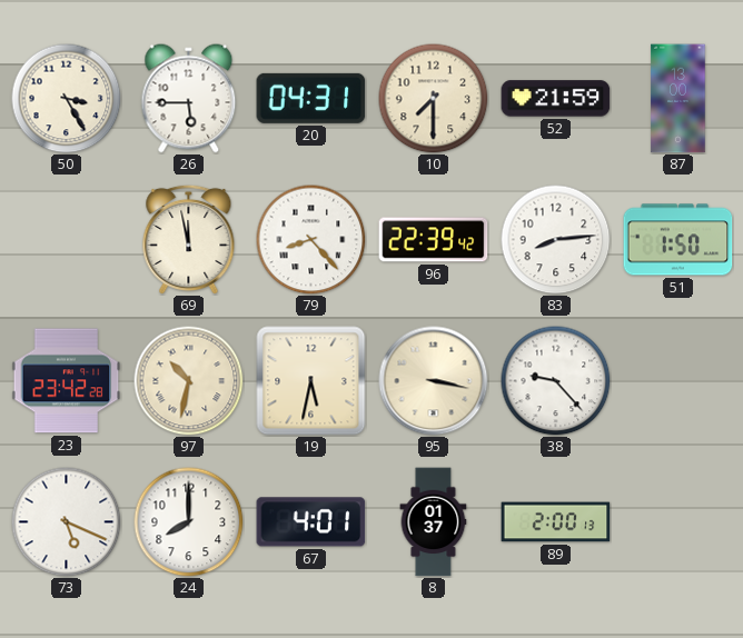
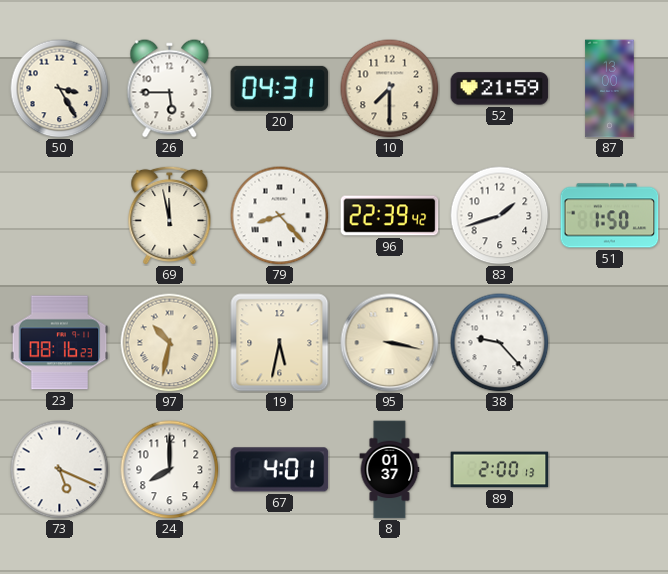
83: 8:14 -> 1:42
23: 23:42 -> 08:16
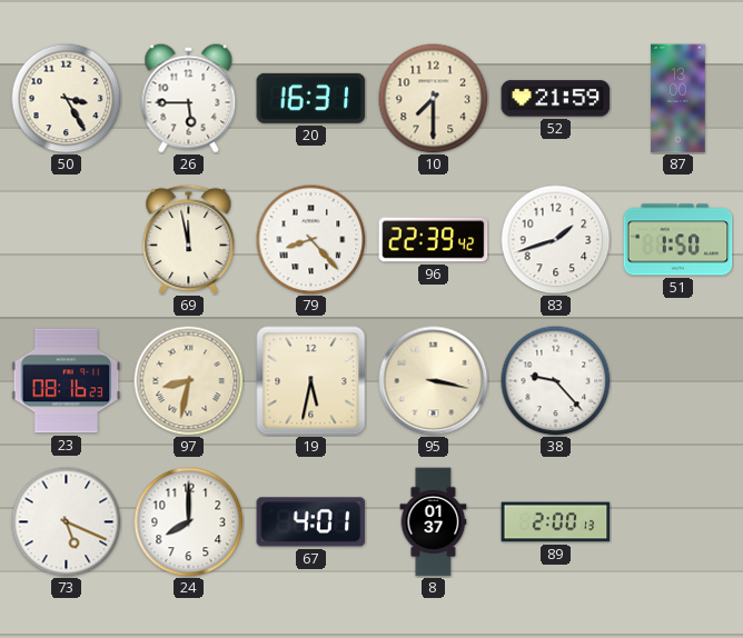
20: 04:31 -> 16:31
97: 10:32 -> 8:32
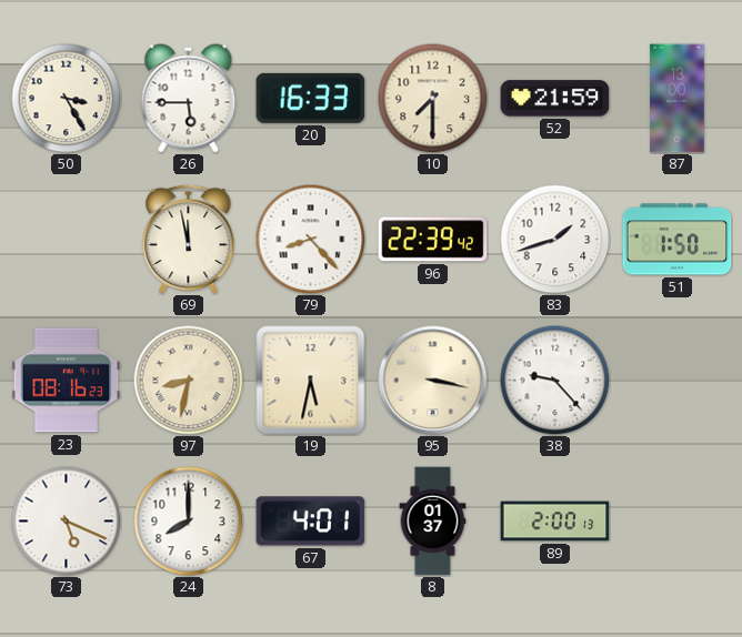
20: 16:31 -> 16:33
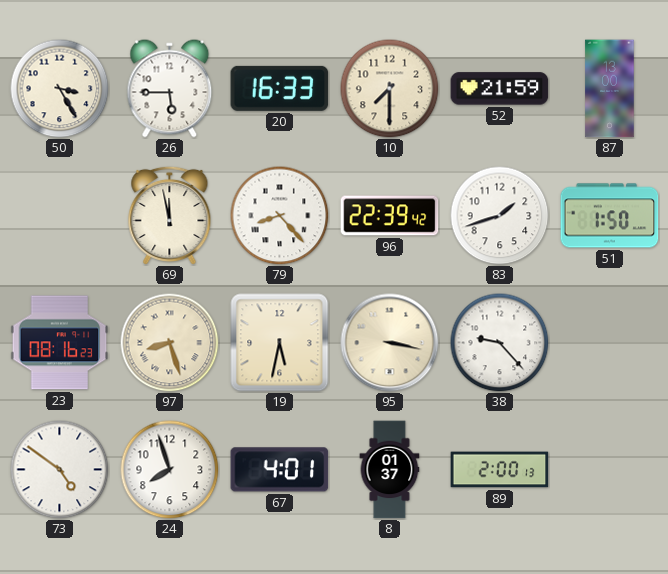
97: 8:32 -> 8:27
73: 5:19 -> 4:51
24: 8:00 -> 7:57
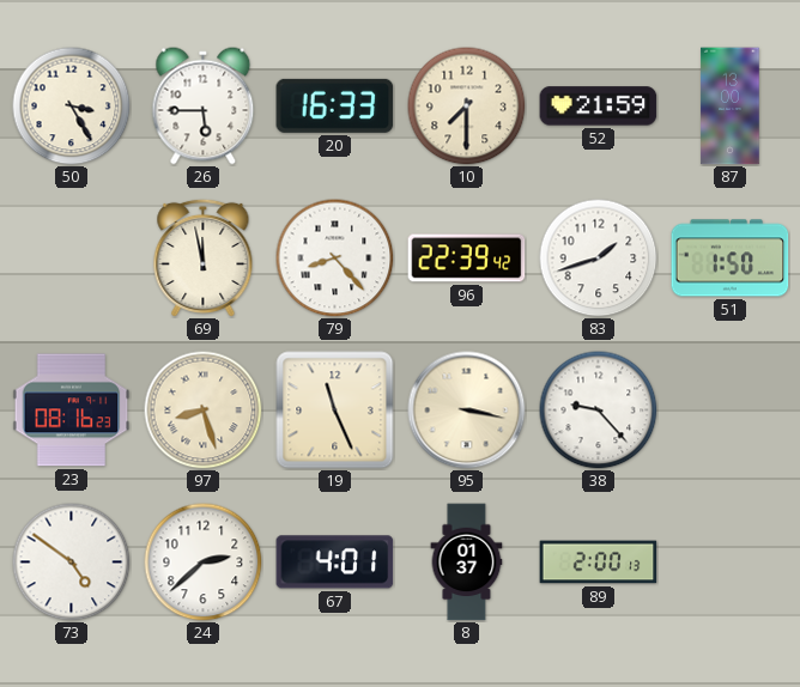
19: 5:32 -> 11:26
24: 7:57 -> 2:38
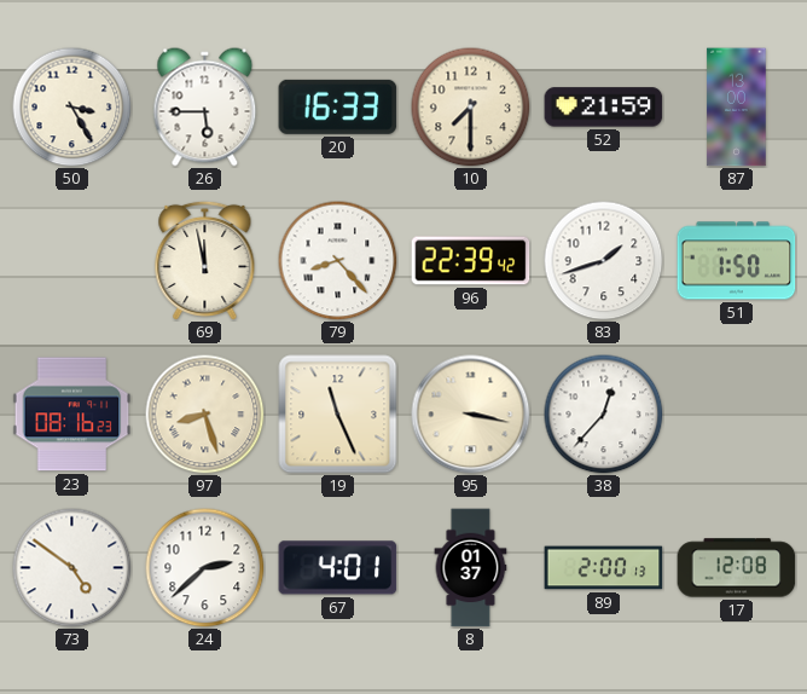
38: 9:23 -> 12:37
17: none -> 12:08
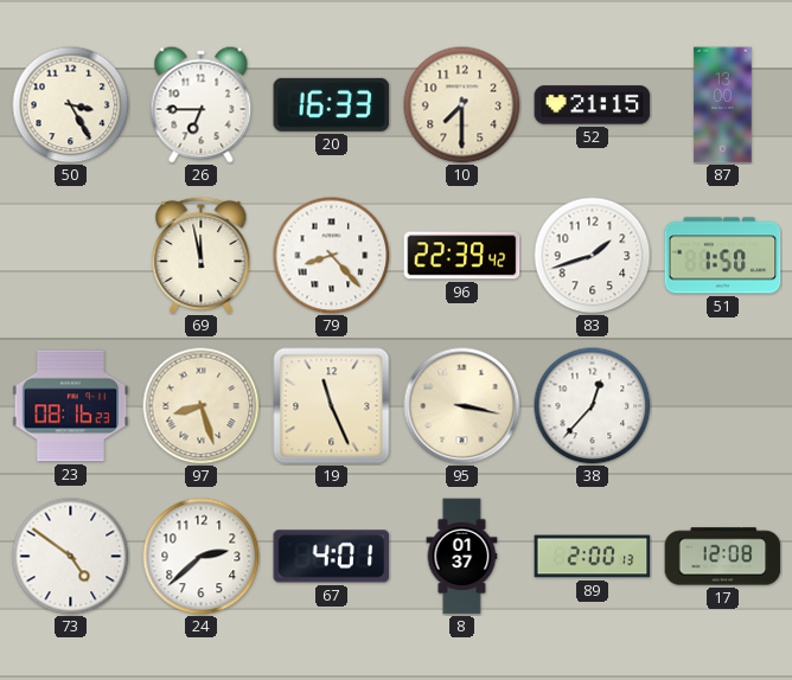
26: 5:45 -> 6:45
52: 21:59 -> 21:15
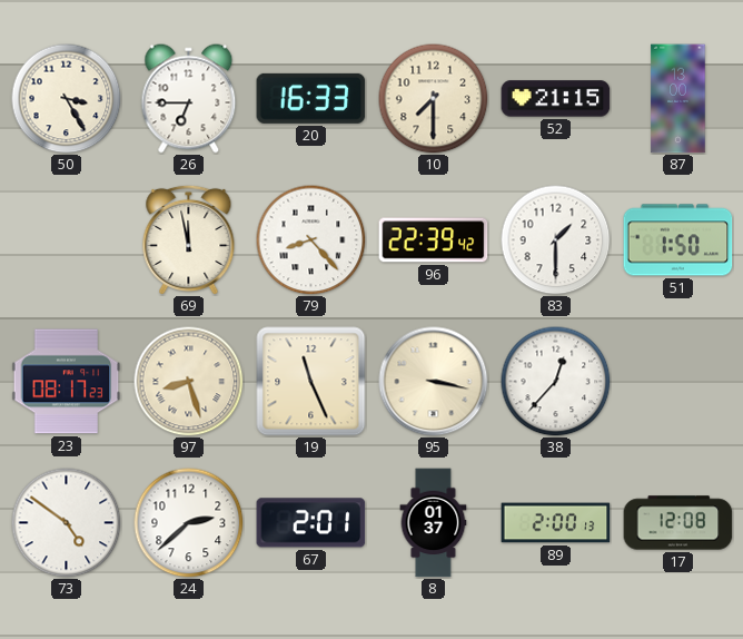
83: 1:42 -> 1:30
23: 08:16 -> 08:17
67: 4:01 -> 2:01
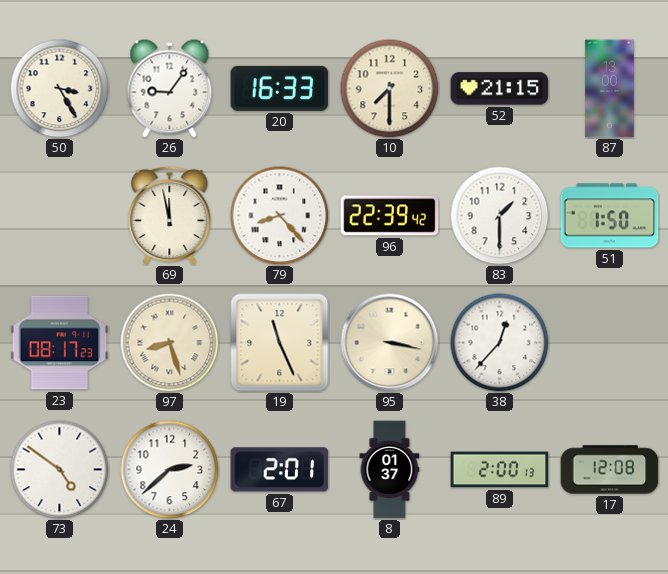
26: 6:45 -> 9:06
